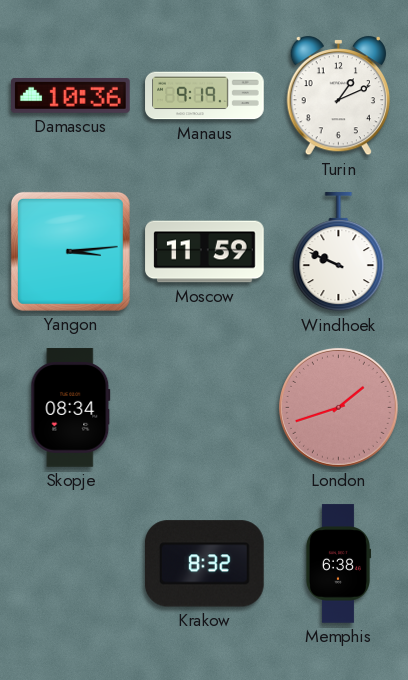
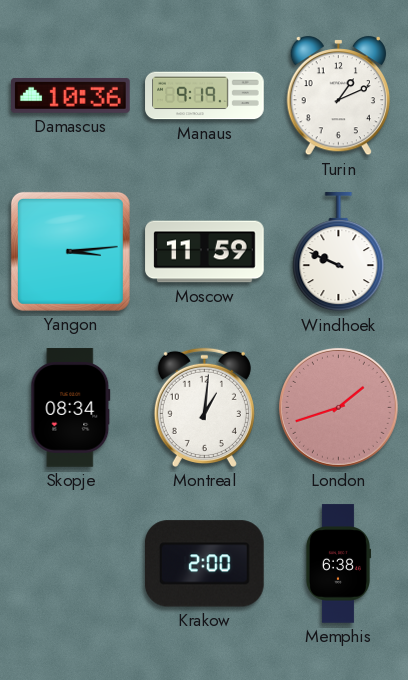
Montreal: none -> 1:01
Krakow: 8:32 -> 2:00
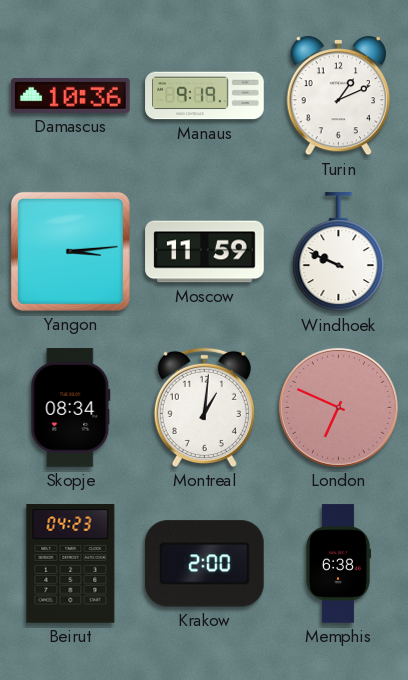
London: 1:42 -> 6:49
Beirut: none -> 04:23
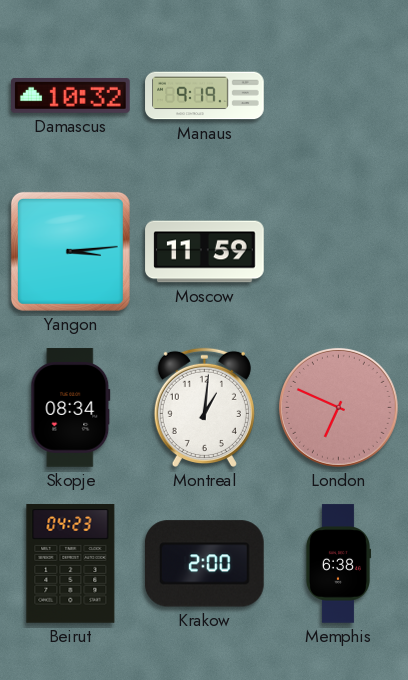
Damascus: 10:36 -> 10:32
Turin: 1:11 -> none
Windhoek: 9:49 -> none
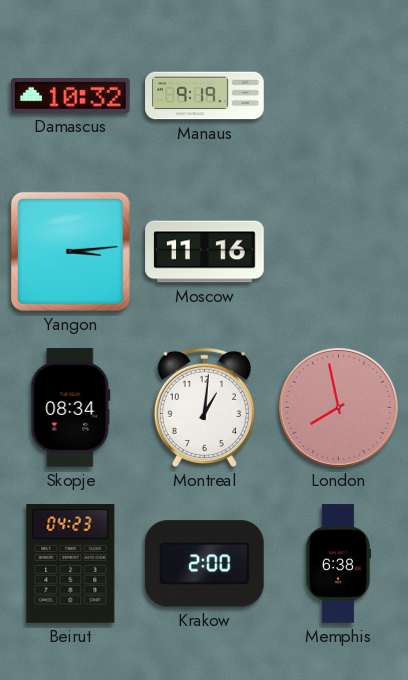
Moscow: 11:59 -> 11:16
London: 6:49 -> 7:58
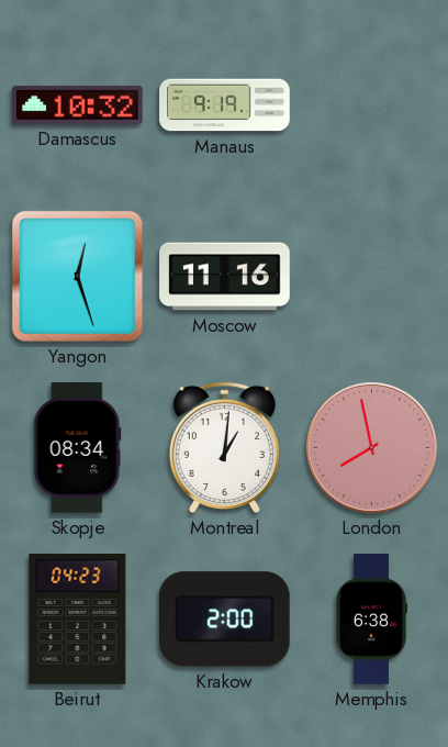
Yangon: 3:14 -> 12:27
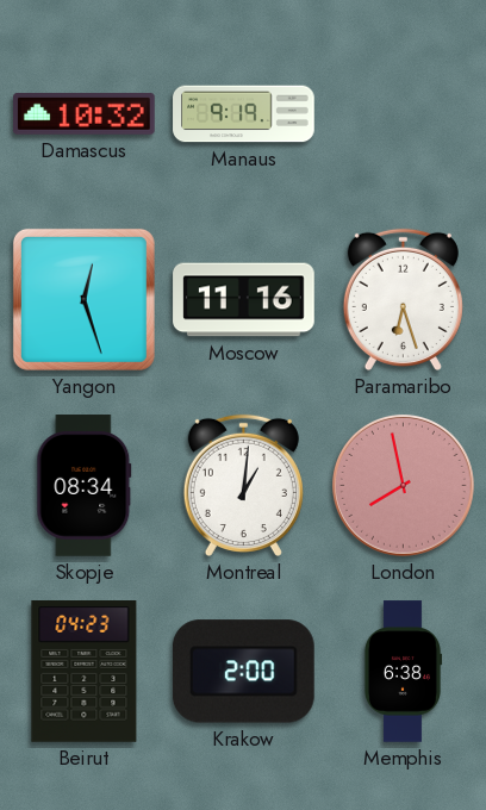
Paramaribo: none -> 6:27
